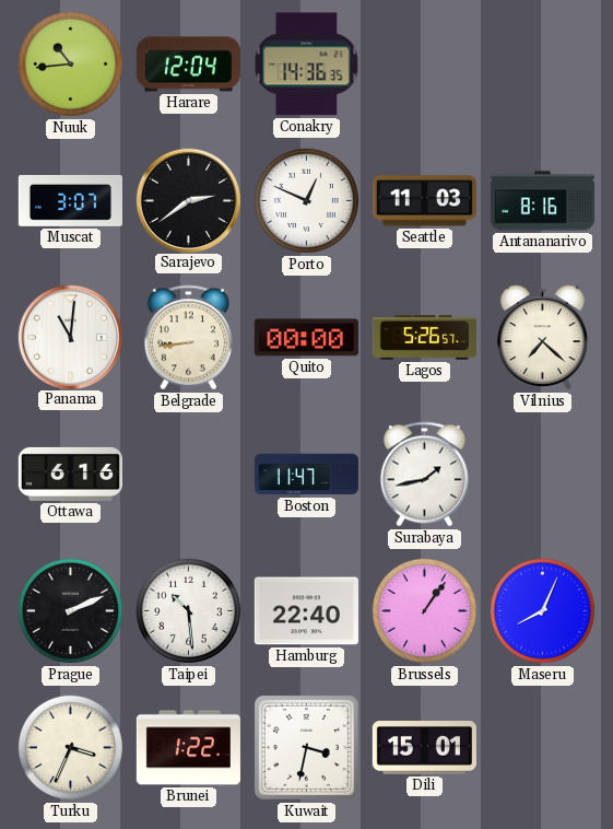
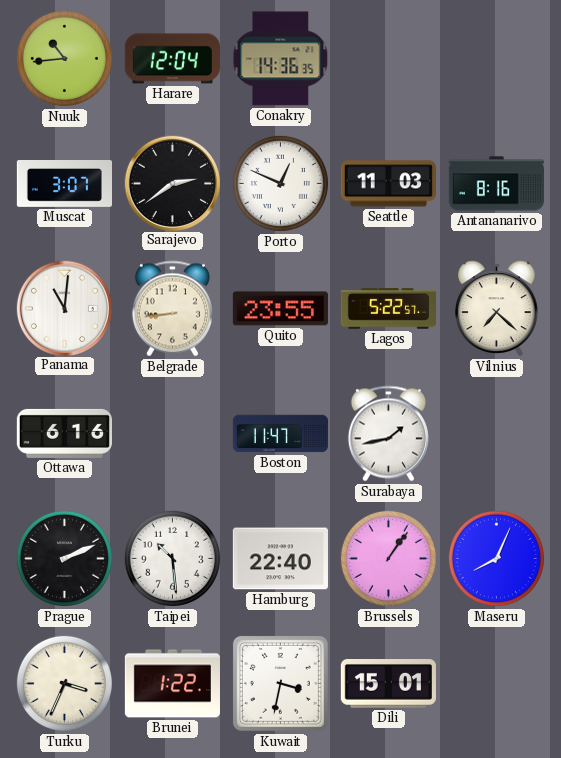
Quito: 00:00 -> 23:55
Lagos: 5:26 -> 5:22
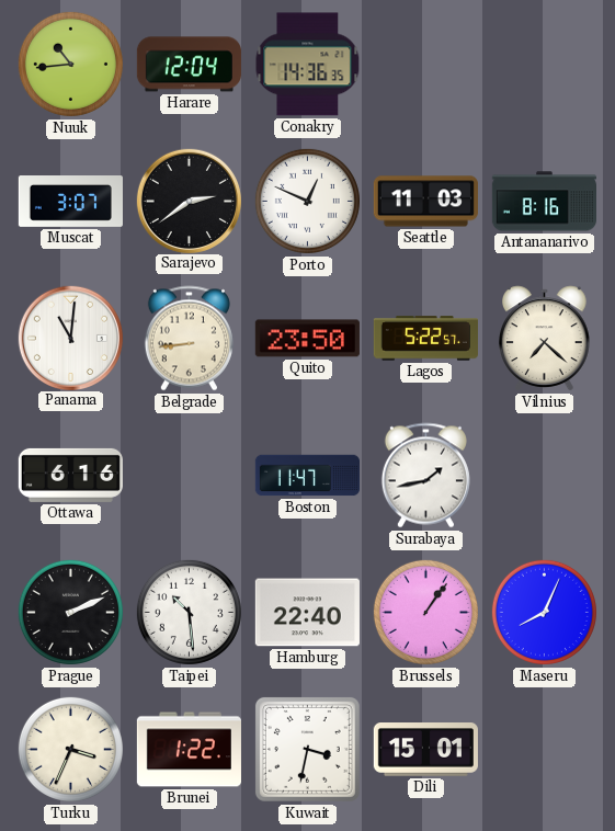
Quito: 23:55 -> 23:50
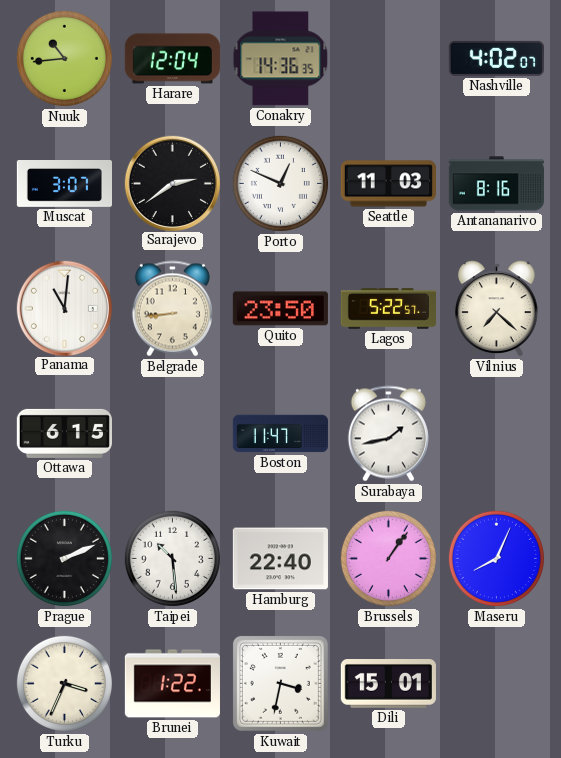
Nashville: none -> 4:02
Ottawa: 6:16 -> 6:15
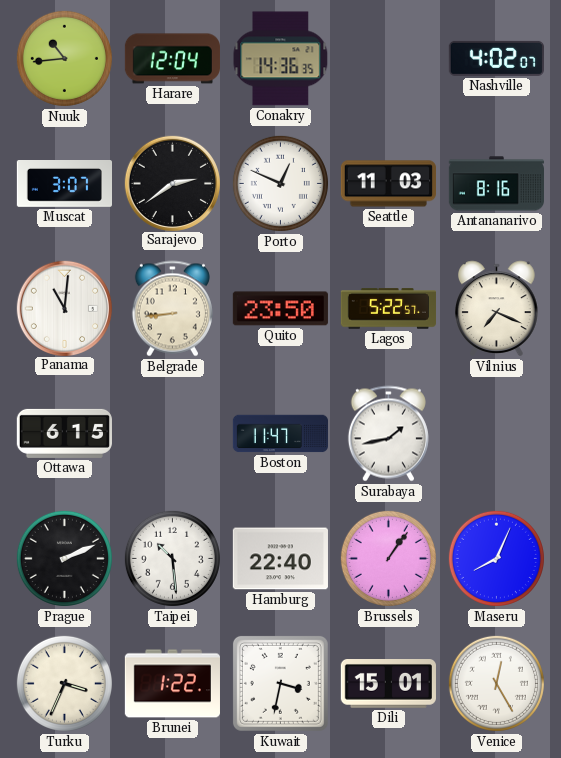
Vilnius: 7:22 -> 7:19
Venice: none -> 12:25
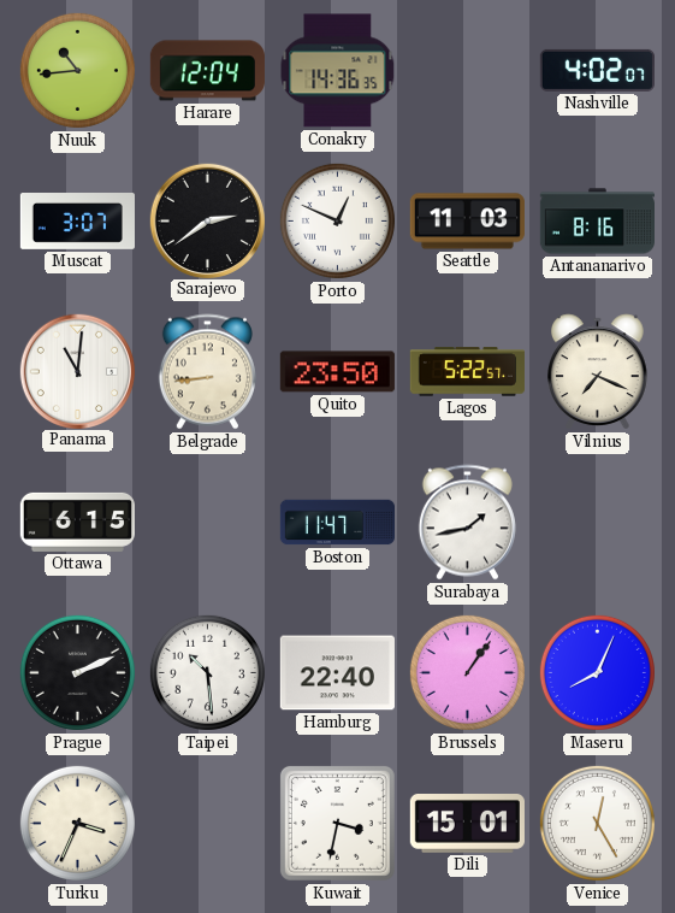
Brunei: 1:22 -> none
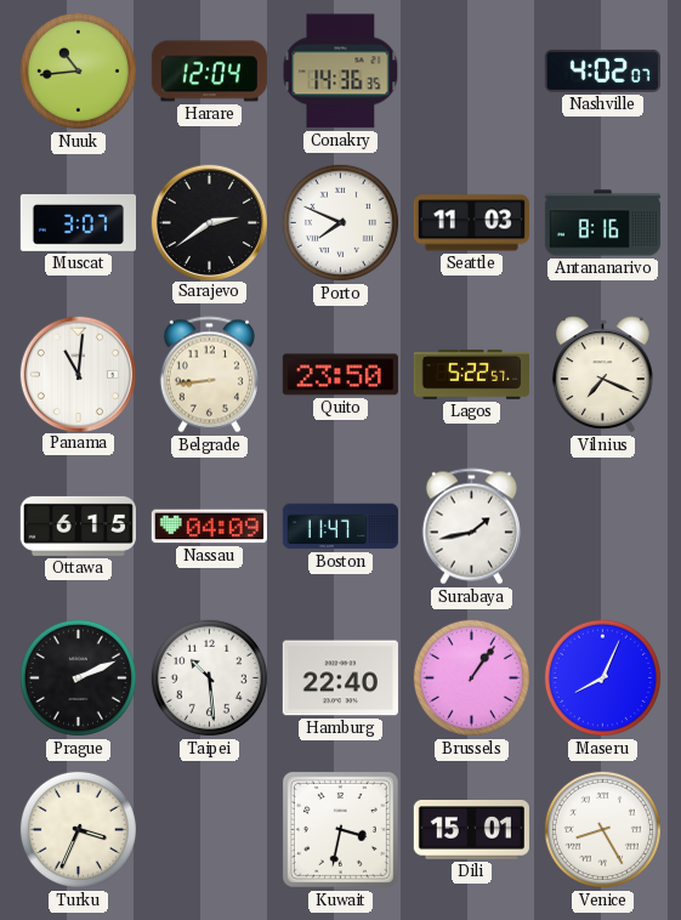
Porto: 12:49 -> 7:49
Nassau: none -> 04:09
Venice: 12:25 -> 8:25
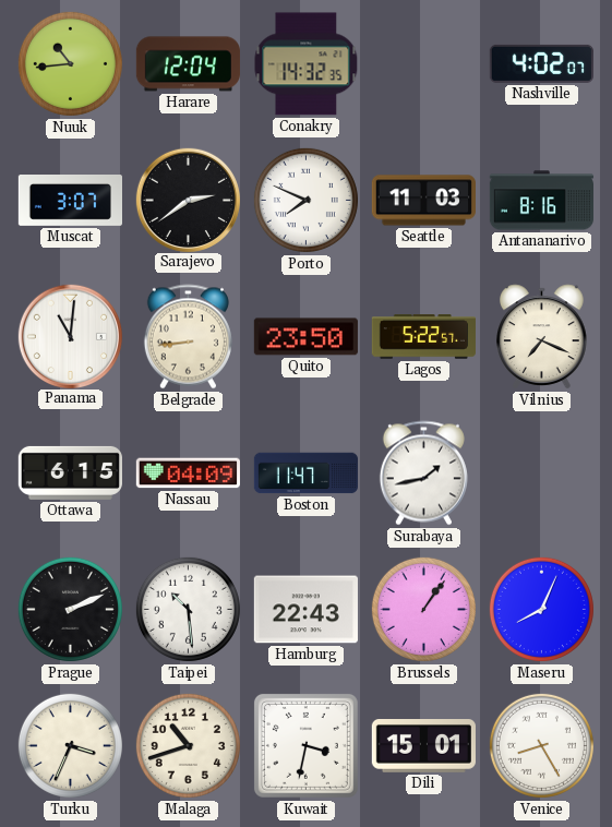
Conakry: 14:36 -> 14:32
Hamburg: 22:40 -> 22:43
Malaga: none -> 10:42
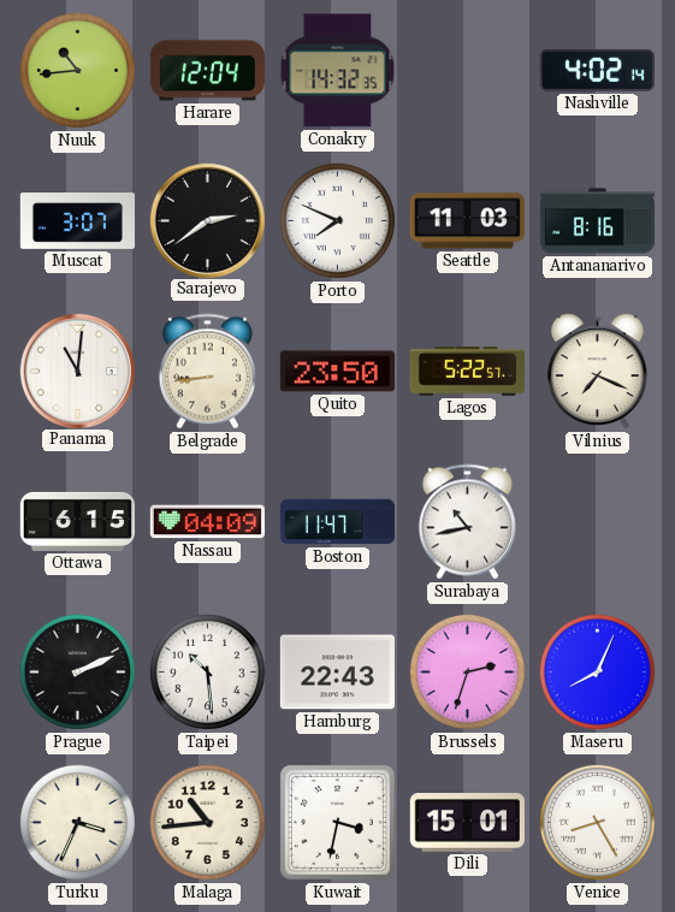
Nashville: 4:02:07 -> 4:02:14
Surabaya: 1:43 -> 10:43
Brussels: 1:06 -> 2:33
Malaga: 10:42 -> 10:44
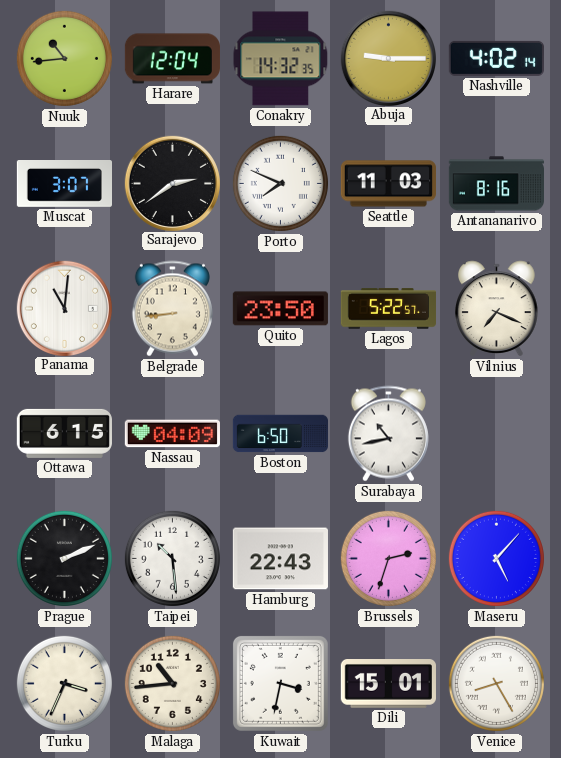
Abuja: none -> 9:15
Boston: 11:47 -> 6:50
Maseru: 8:04 -> 5:07
